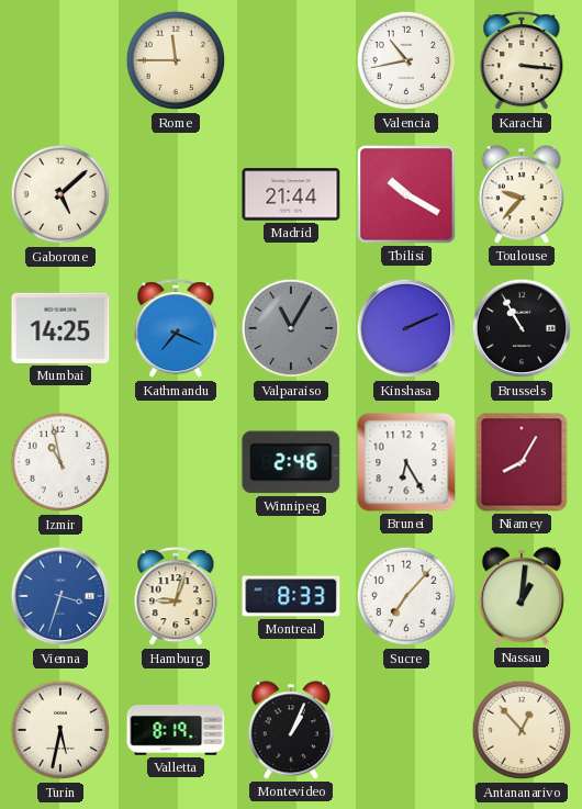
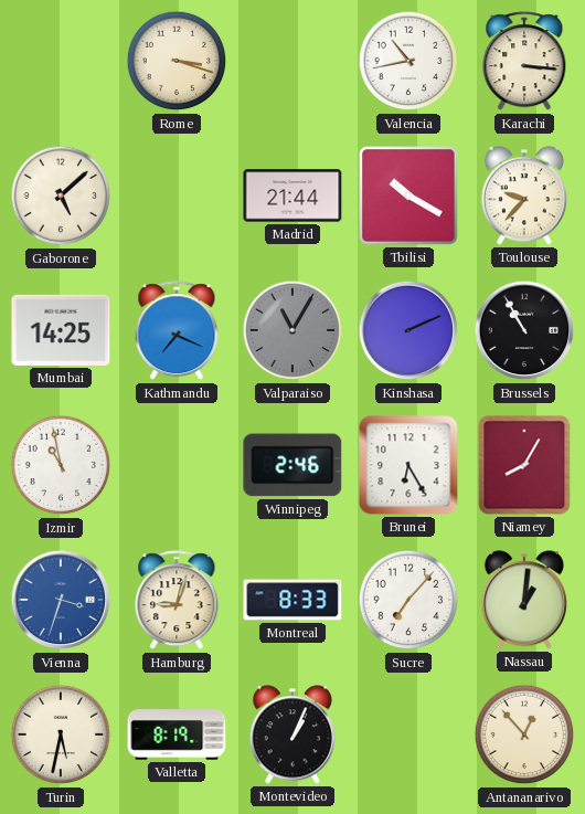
Rome: 11:45 -> 3:18
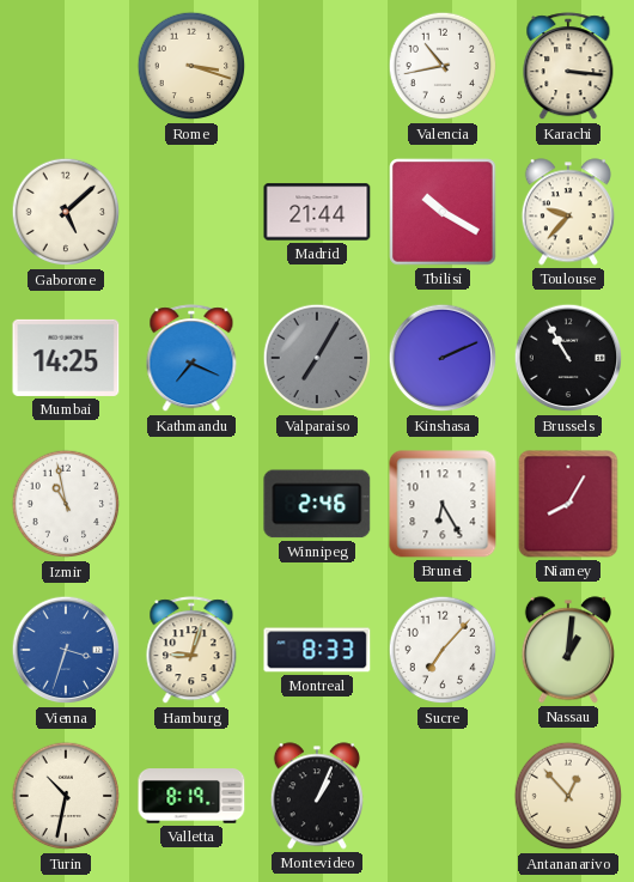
Valparaiso: 11:05 -> 7:05
Turin: 5:32 -> 10:32
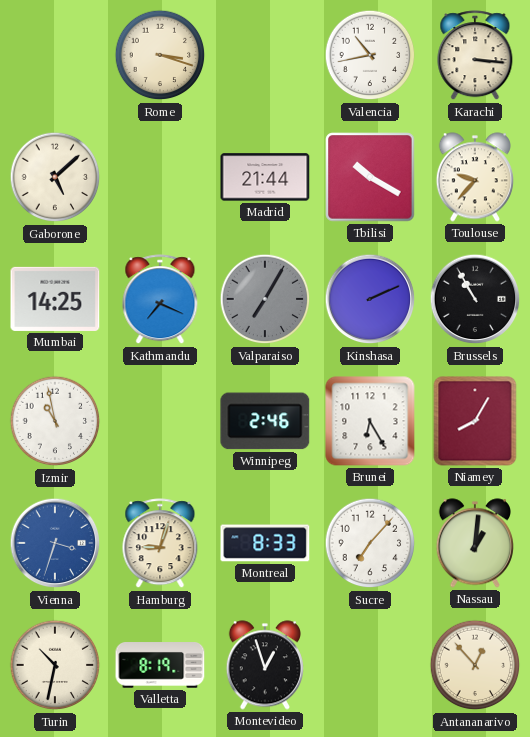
Montevideo: 1:04 -> 12:57
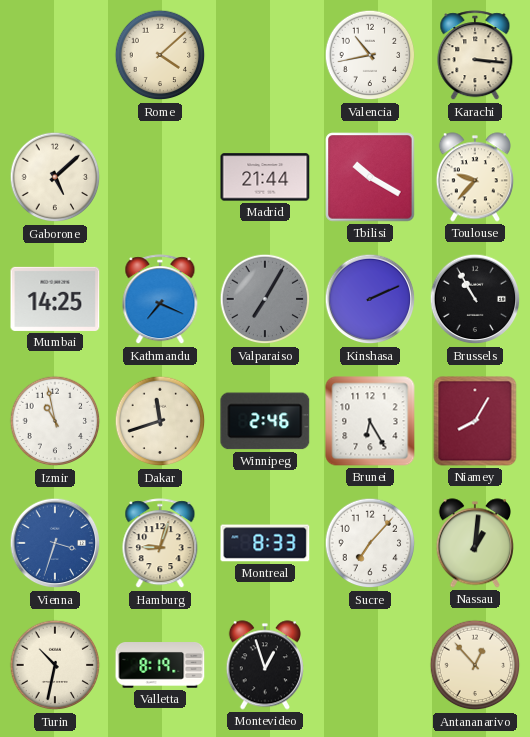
Rome: 3:18 -> 4:08
Dakar: none -> 11:42
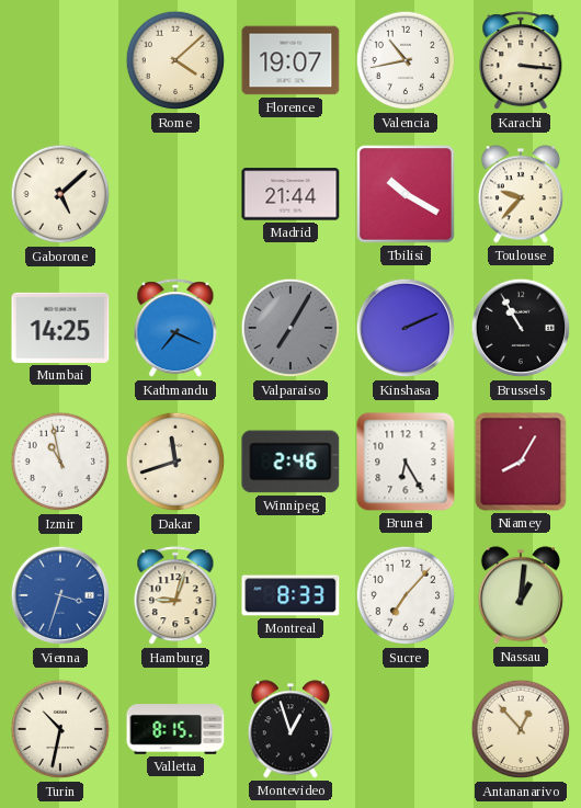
Florence: none -> 19:07
Valletta: 8:19 -> 8:15
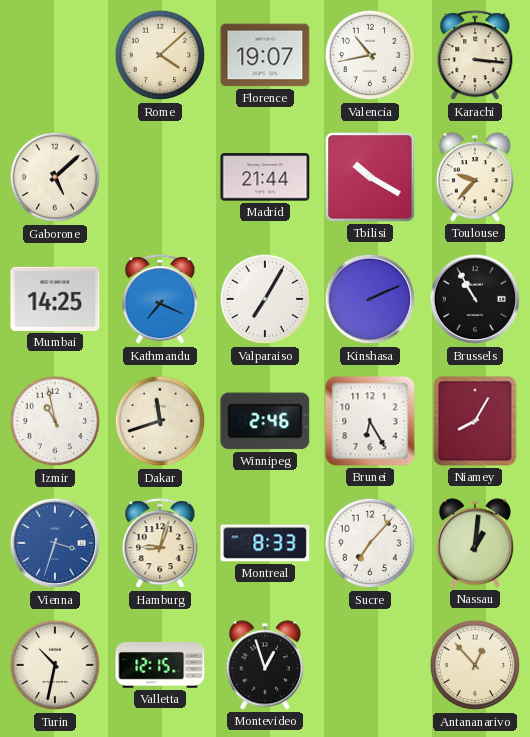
Valparaiso dial: grey -> white
Valletta: 8:15 -> 12:15
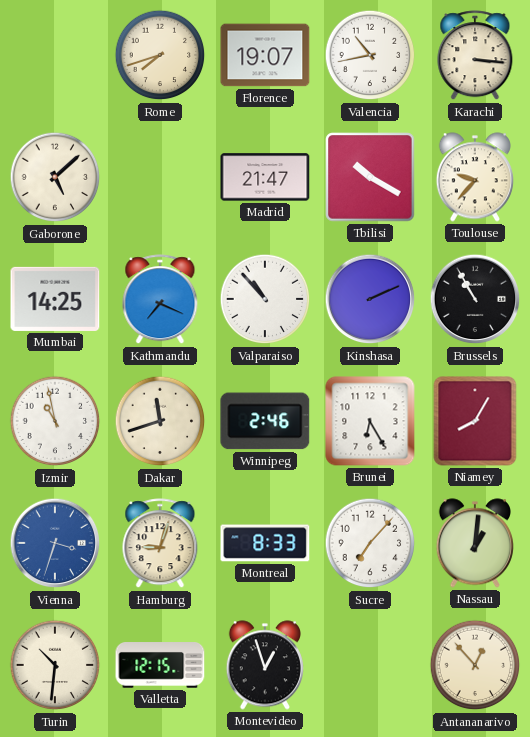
Rome: 4:08 -> 7:42
Madrid: 21:44 -> 21:47
Valparaiso: 7:05 -> 10:53
Turin: 10:32 -> 10:31
